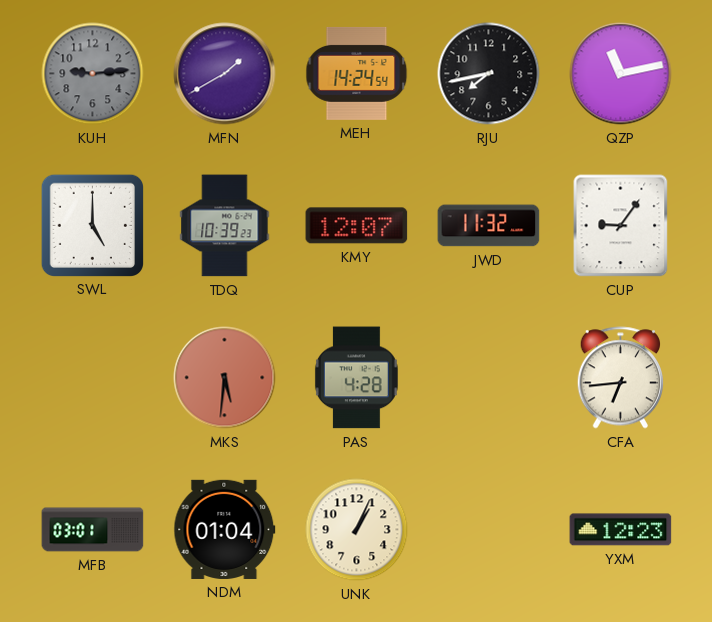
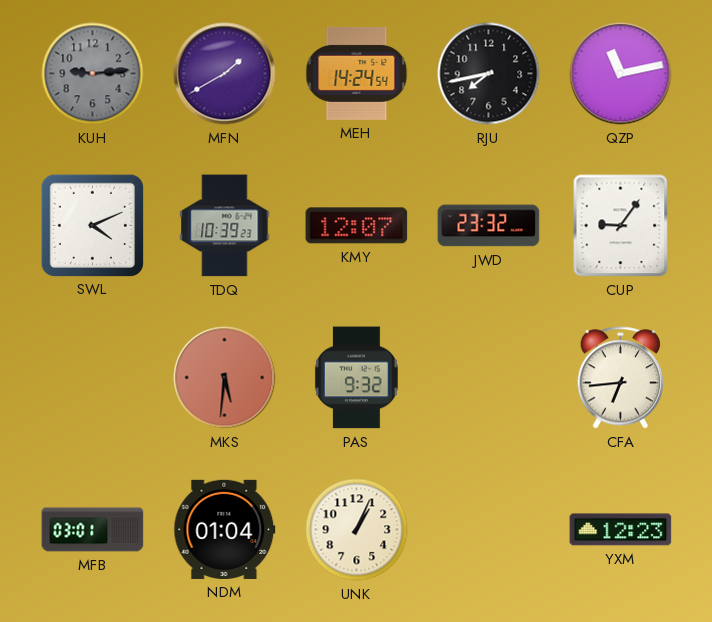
SWL: 5:00 -> 4:11
JWD: 11:32 -> 23:32
PAS: 4:28 -> 9:32
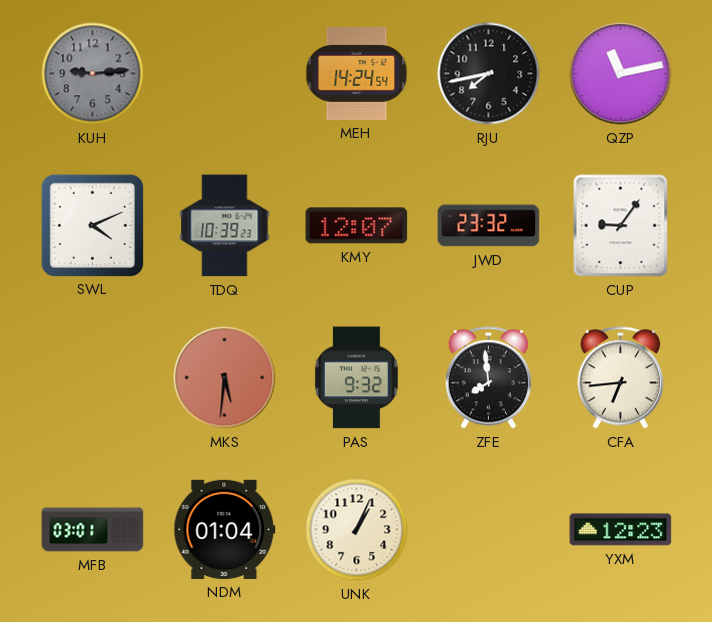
MFN: 1:40 -> none
ZFE: none -> 7:59
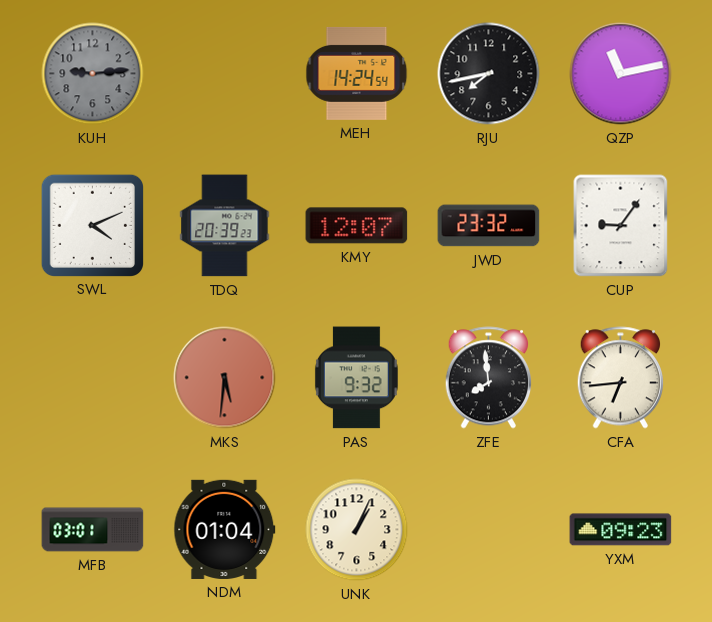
TDQ: 10:39 -> 20:39
YXM: 12:23 -> 09:23
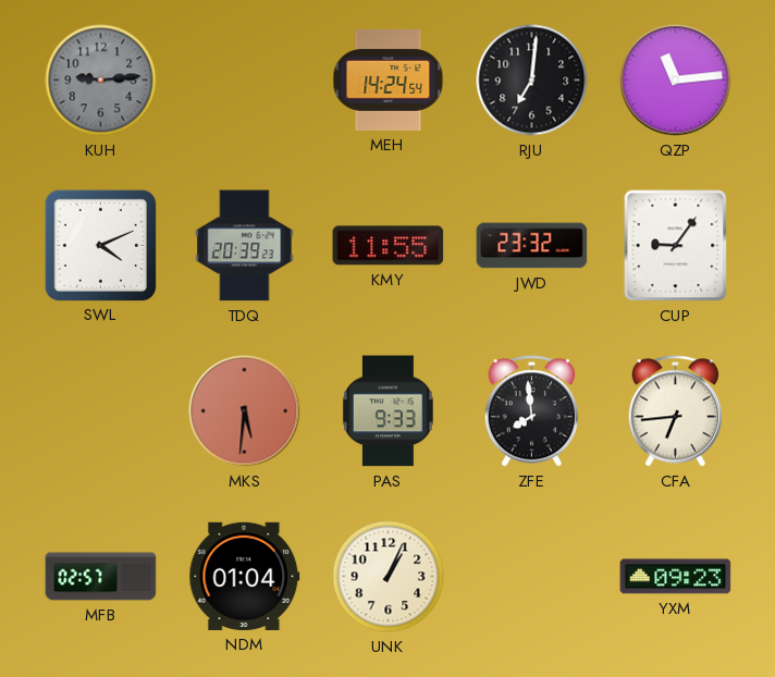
RJU: 7:43 -> 7:01
QZP: 11:13 -> 11:14
KMY: 12:07 -> 11:55
PAS: 9:32 -> 9:33
MFB: 03:01 -> 02:57
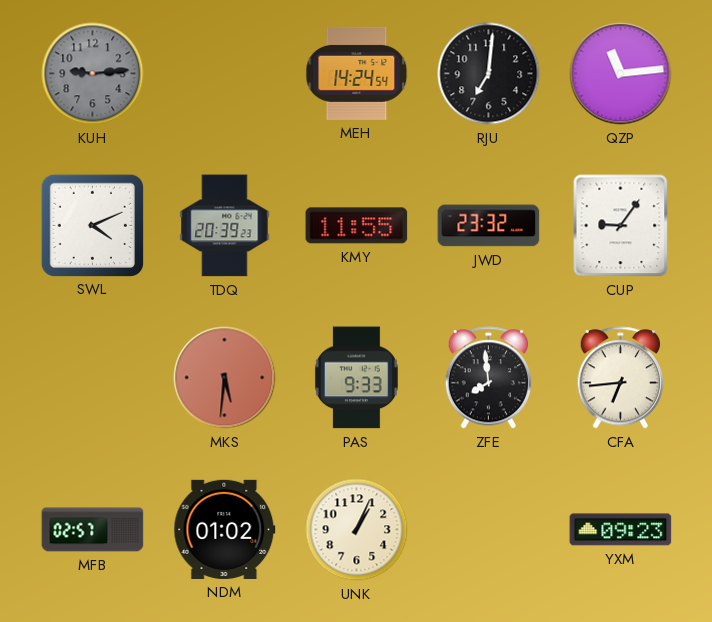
NDM: 01:04 -> 01:02
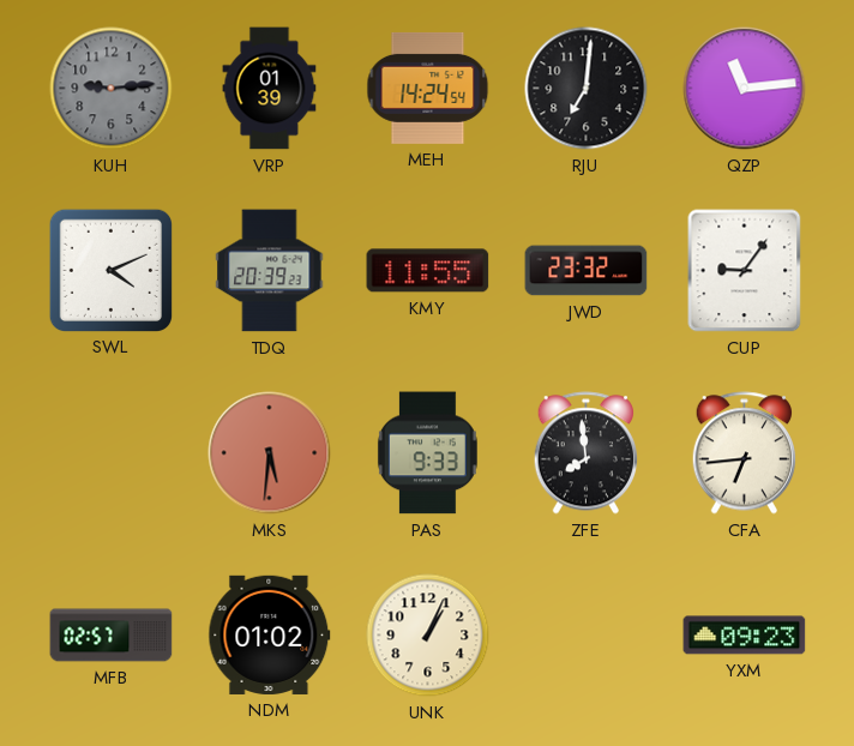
VRP: none -> 01:39
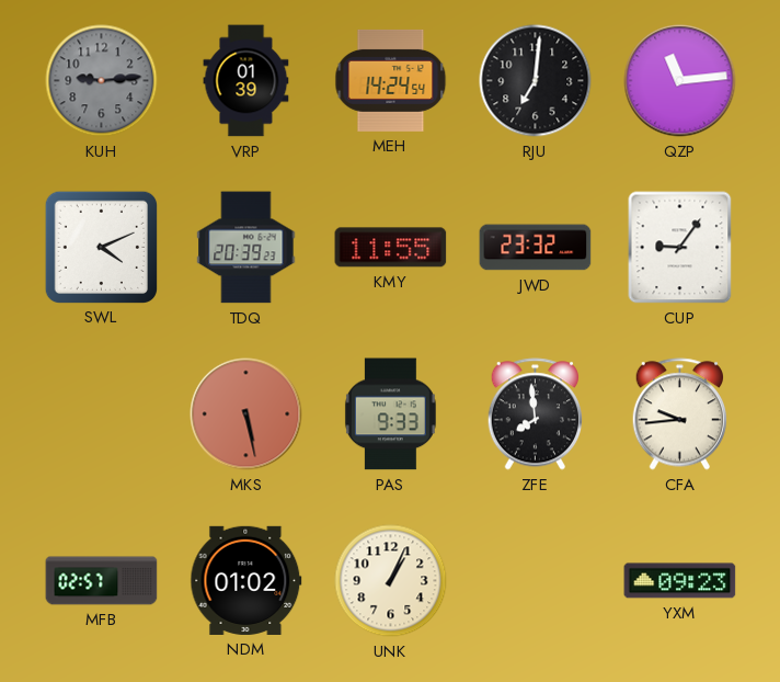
MKS: 5:31 -> 5:28
CFA: 6:44 -> 9:44
